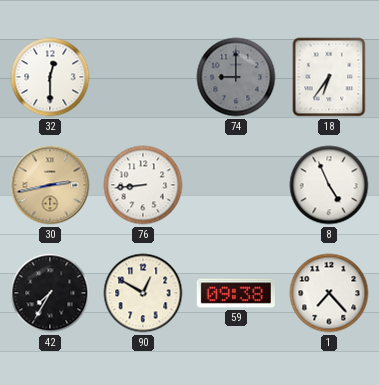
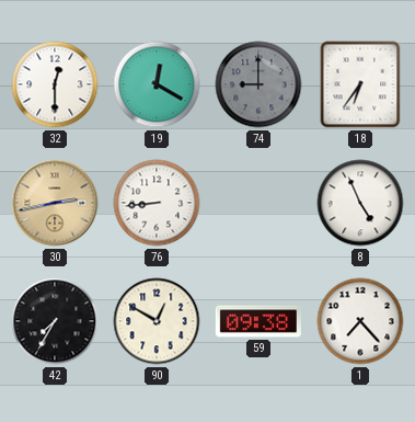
19: none -> 12:20
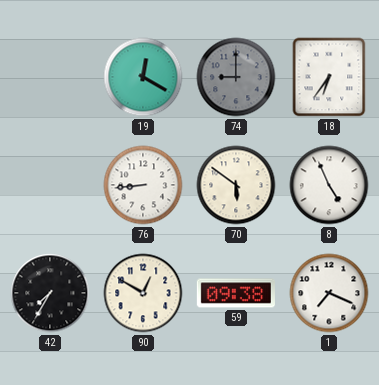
32: 12:30 -> none
30: 2:43 -> none
70: none -> 5:51
1: 7:23 -> 7:19
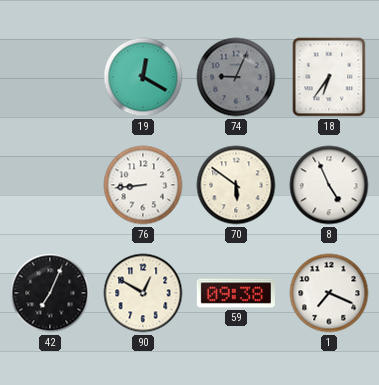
74: 9:00 -> 9:04
42: 7:35 -> 7:04
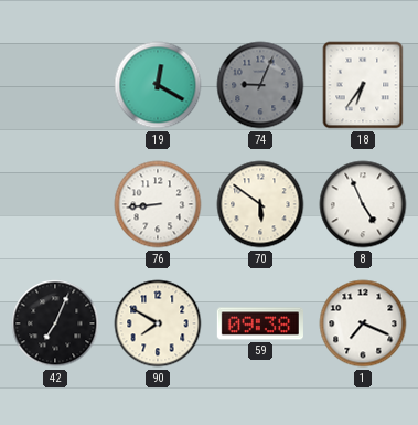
90: 12:50 -> 7:50
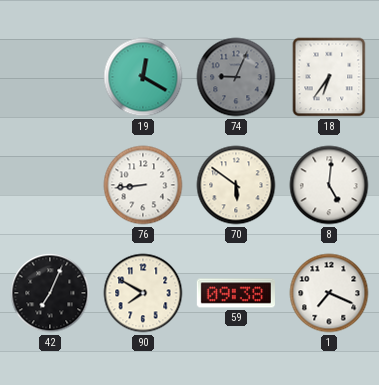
8: 4:56 -> 5:01
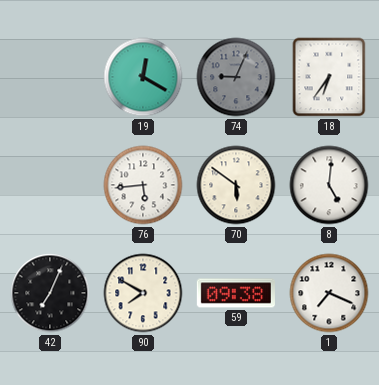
76: 8:44 -> 5:44
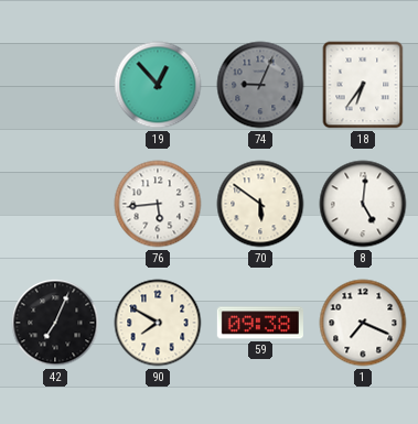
19: 12:20 -> 12:53
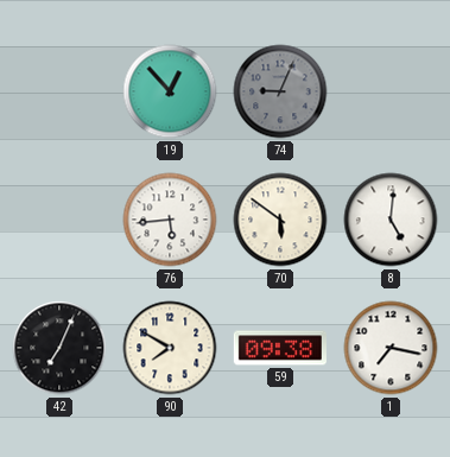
18: 6:36 -> none
1: 7:19 -> 7:17
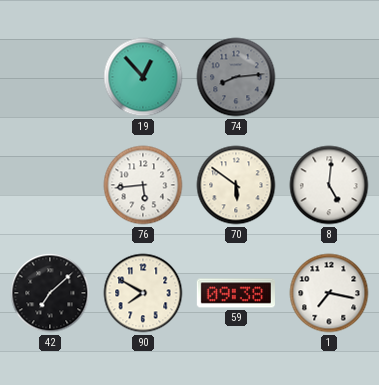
74: 9:04 -> 8:14
42: 7:04 -> 7:08
